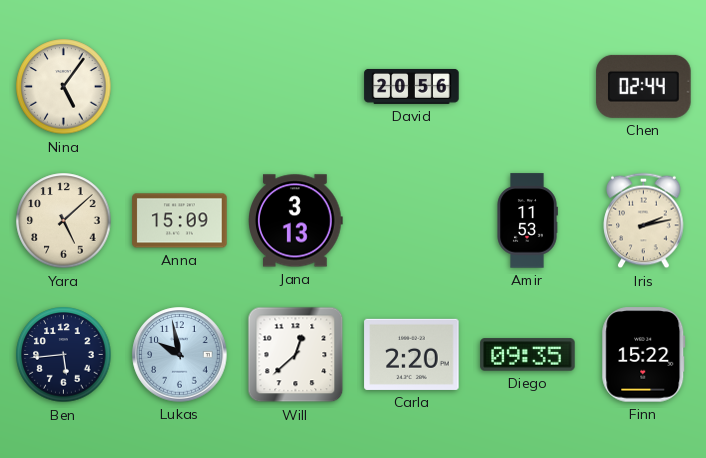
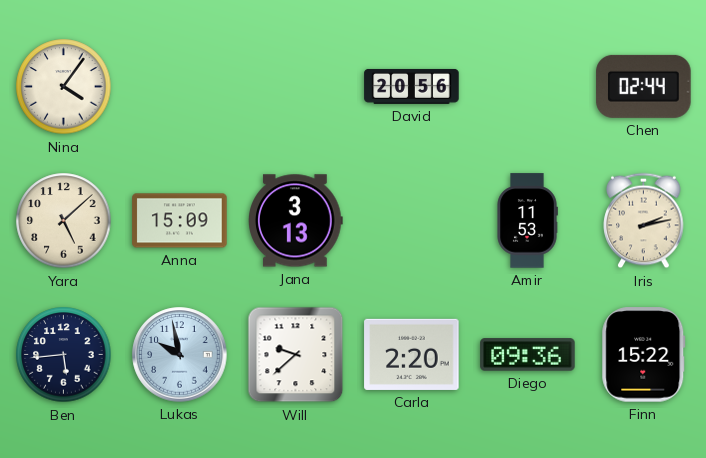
Nina: 5:06 -> 4:06
Will: 12:38 -> 9:38
Diego: 09:35 -> 09:36
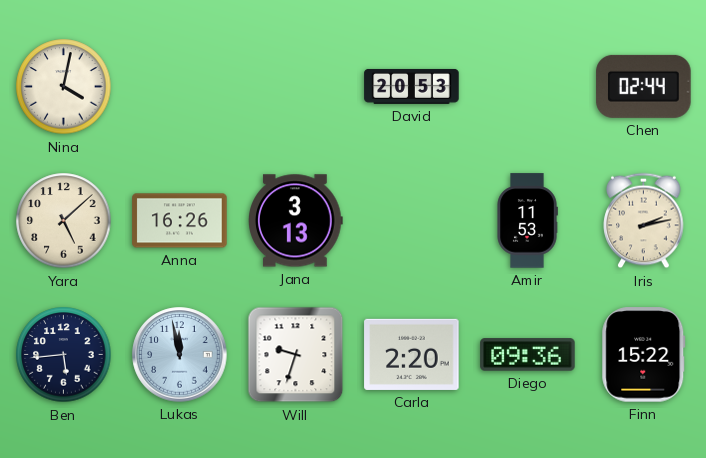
Nina: 4:06 -> 4:02
David: 20:56 -> 20:53
Anna: 15:09 -> 16:26
Lukas: 9:58 -> 11:58
Will: 9:38 -> 9:33
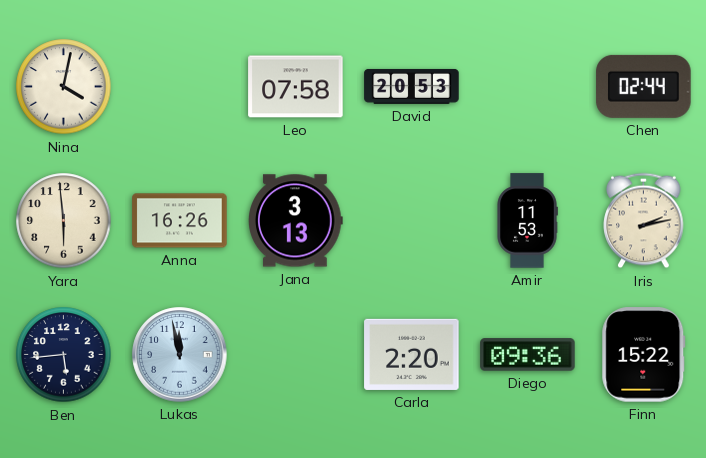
Leo: none -> 07:58
Yara: 5:08 -> 5:59
Will: 9:33 -> none
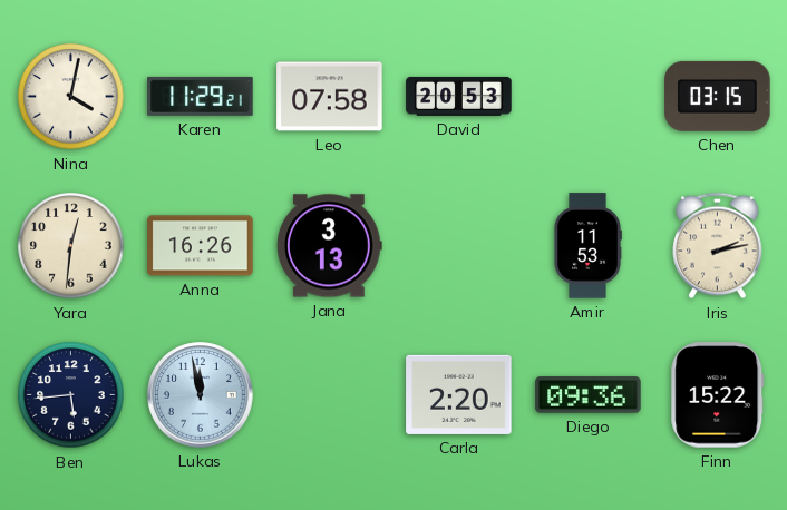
Karen: none -> 11:29
Chen: 02:44 -> 03:15
Yara: 5:59 -> 12:31
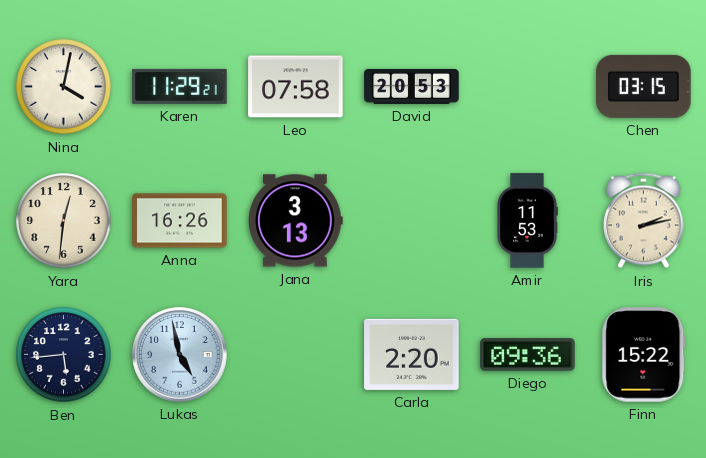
Lukas: 11:58 -> 4:58
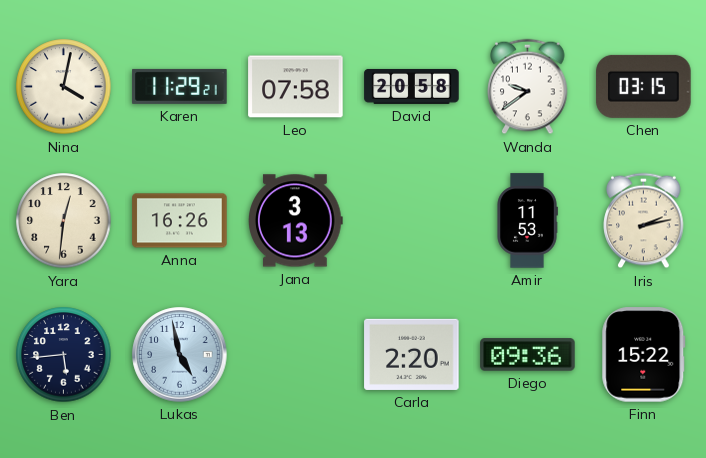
David: 20:53 -> 20:58
Wanda: none -> 9:39
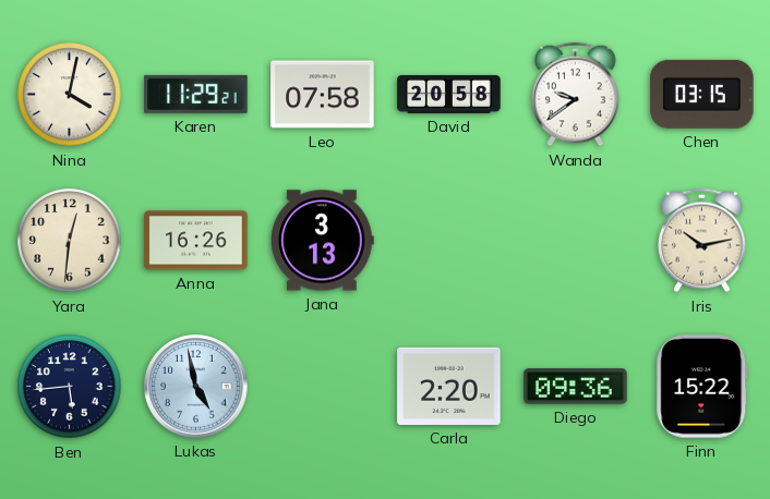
Amir: 11:53 -> none
Iris: 2:13 -> 10:13
